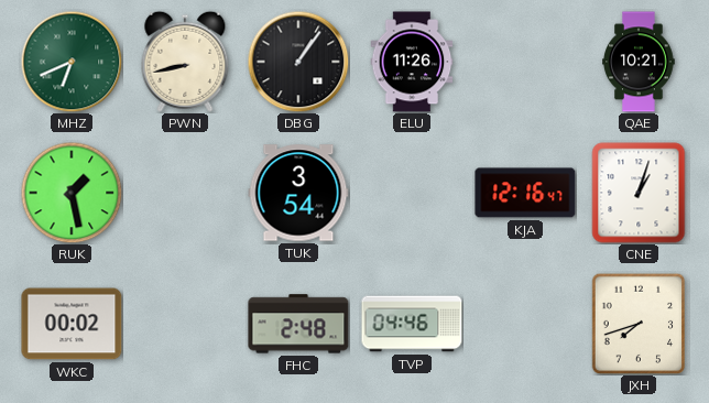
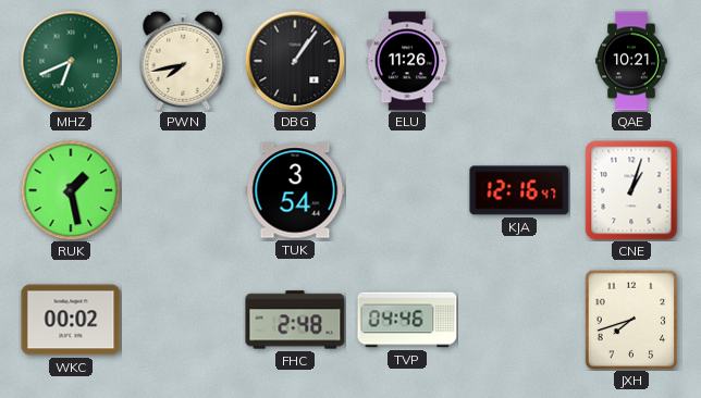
PWN: 8:43 -> 7:43
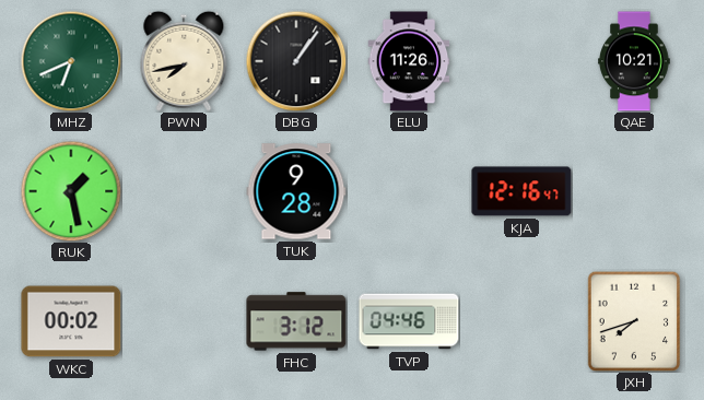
TUK: 3:54 -> 9:28
CNE: 1:03 -> none
FHC: 2:48 -> 3:12
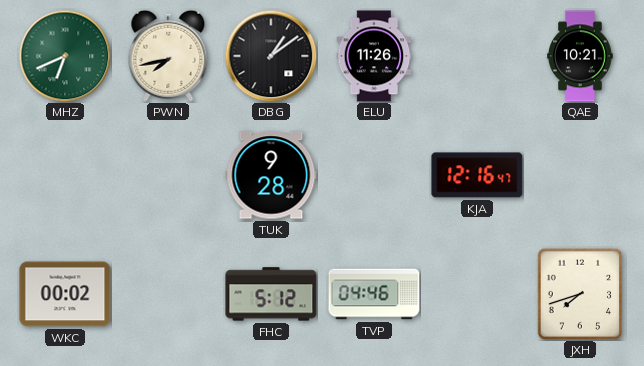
DBG: 1:06 -> 1:09
RUK: 1:28 -> none
FHC: 3:12 -> 5:12
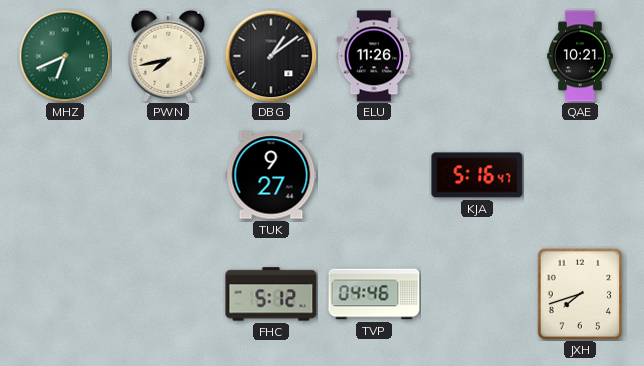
TUK: 9:28 -> 9:27
KJA: 12:16 -> 5:16
WKC: 00:02 -> none
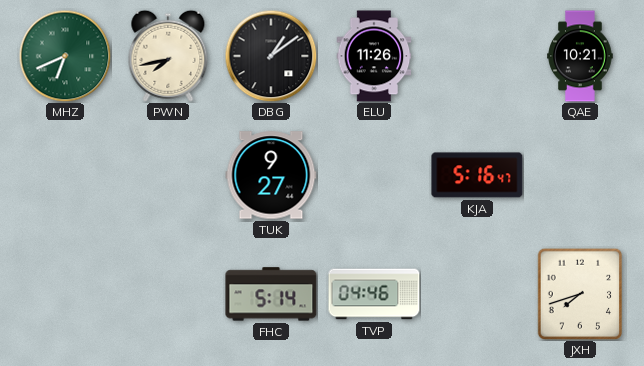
FHC: 5:12 -> 5:14
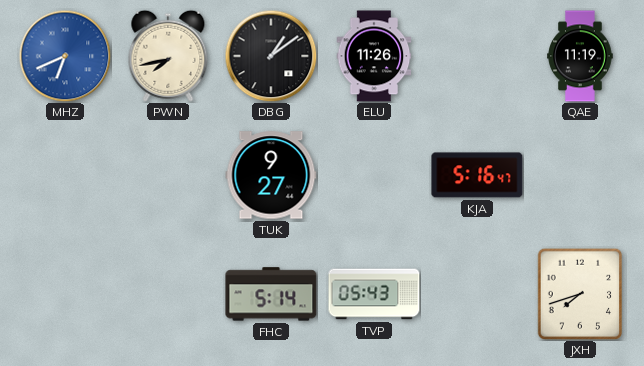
MHZ dial: green -> blue
QAE: 10:21 -> 11:19
TVP: 04:46 -> 05:43
